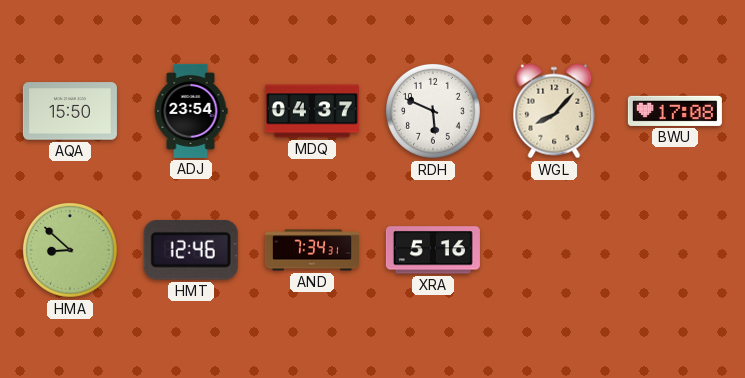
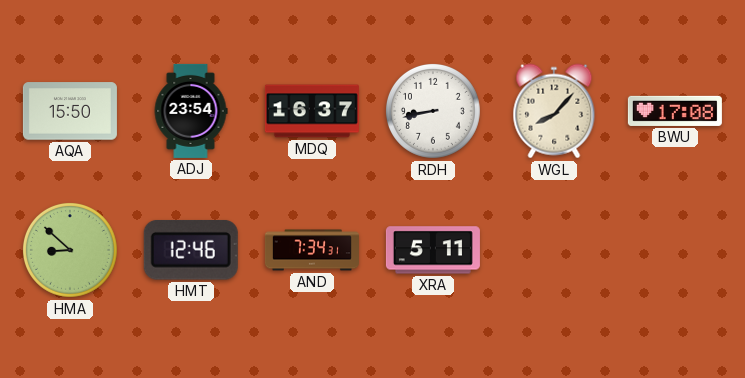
MDQ: 04:37 -> 16:37
RDH: 5:49 -> 8:43
XRA: 5:16 -> 5:11
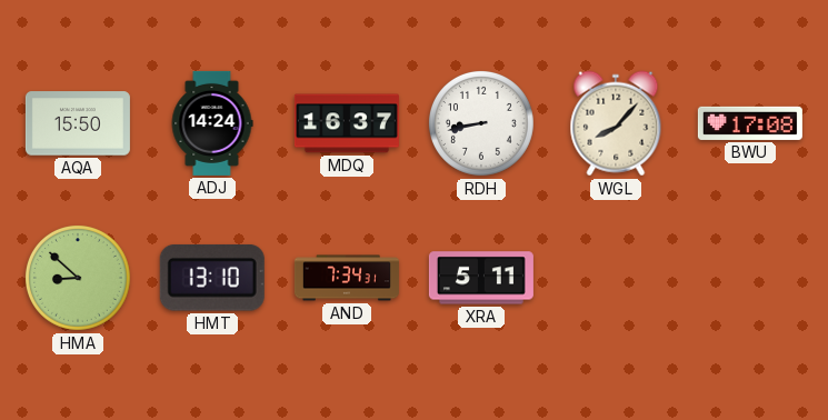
ADJ: 23:54 -> 14:24
HMT: 12:46 -> 13:10
